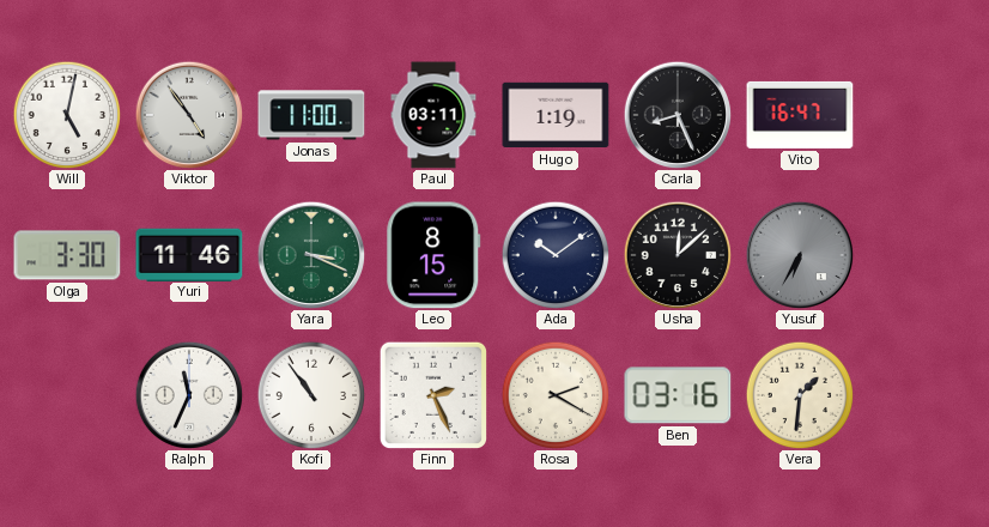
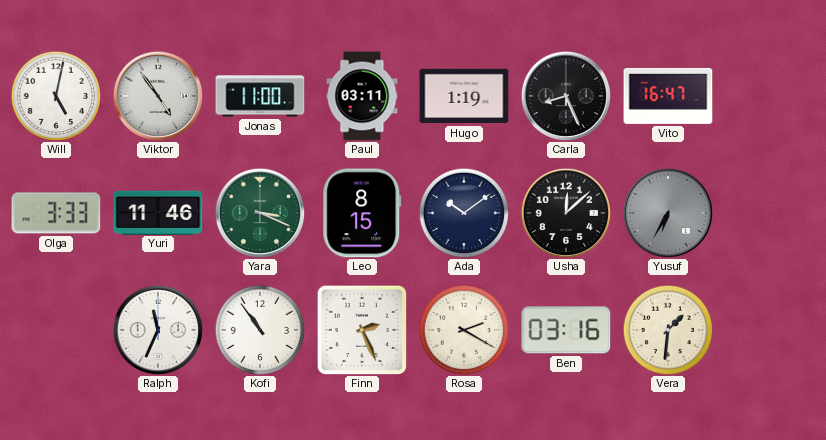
Olga: 3:30 -> 3:33
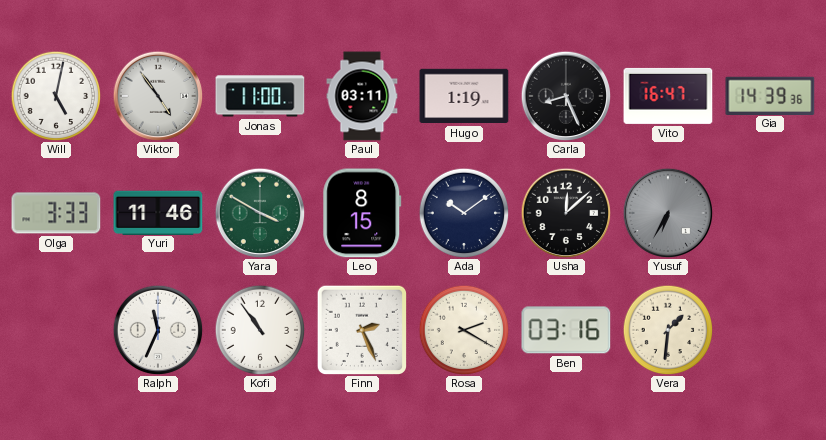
Gia: none -> 14:39
Yara: 3:19 -> 3:50
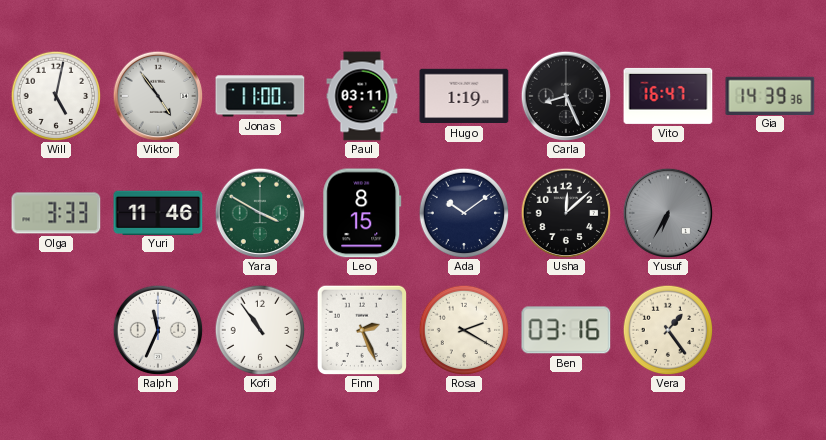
Vera: 1:31 -> 1:24
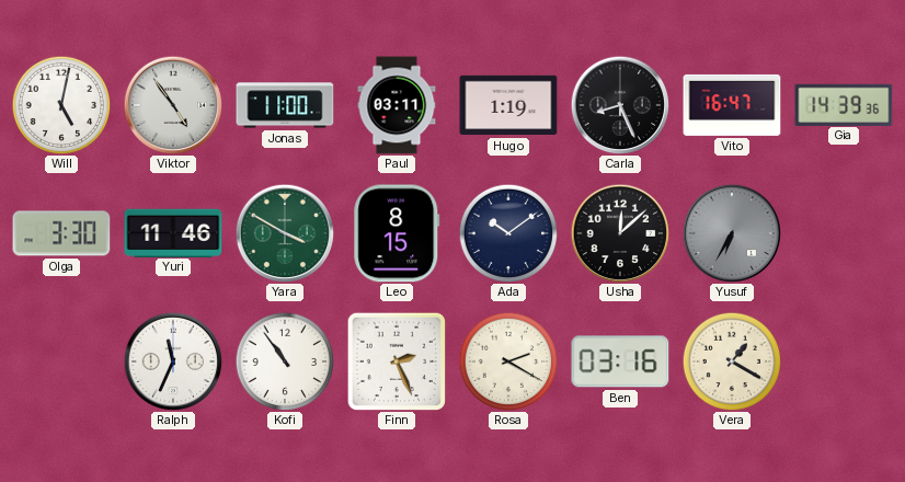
Olga: 3:33 -> 3:30
Vera: 1:24 -> 1:20
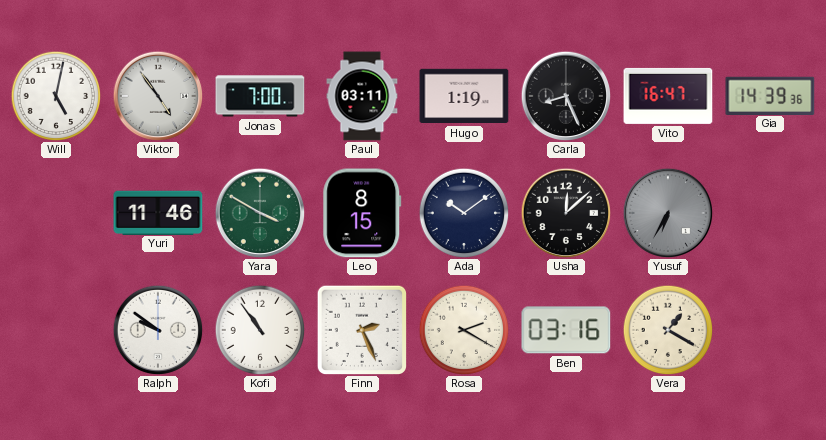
Jonas: 11:00 -> 7:00
Olga: 3:30 -> none
Ralph: 11:34 -> 9:51
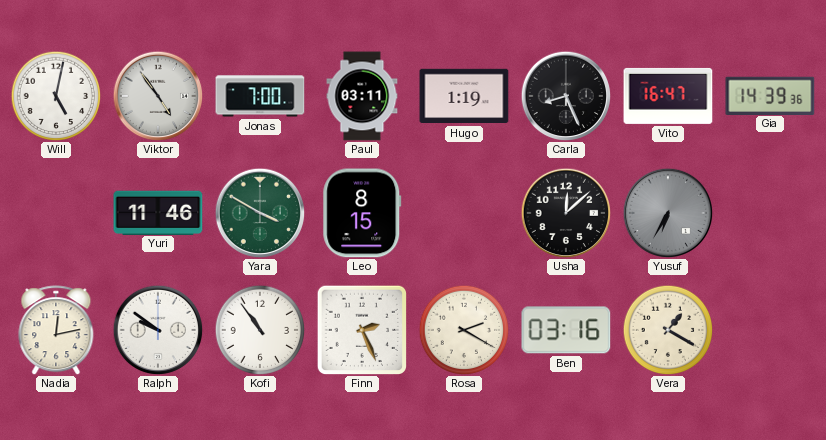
Ada: 10:09 -> none
Nadia: none -> 12:13
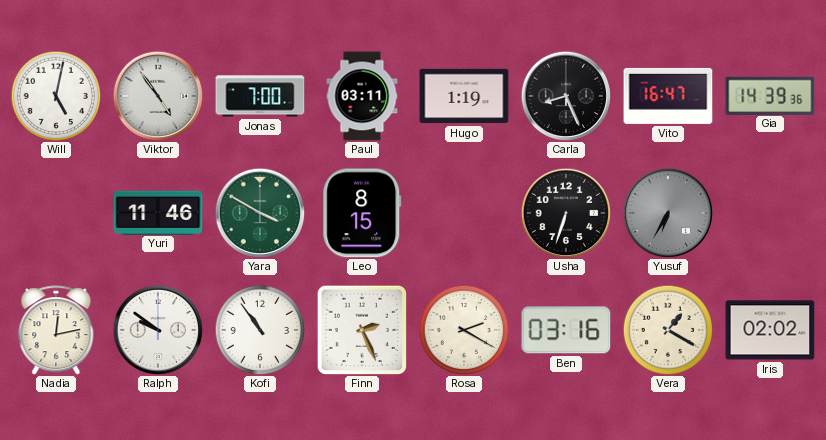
Usha: 12:08 -> 6:33
Iris: none -> 02:02
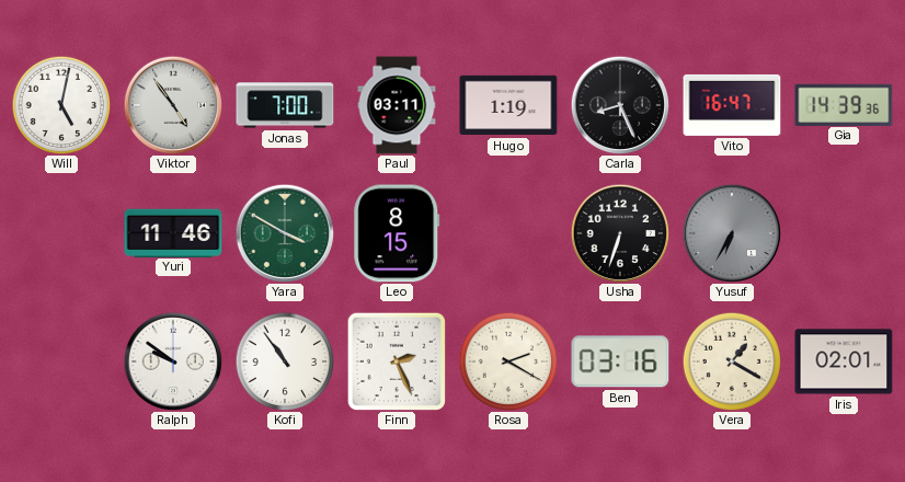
Nadia: 12:13 -> none
Iris: 02:02 -> 02:01
